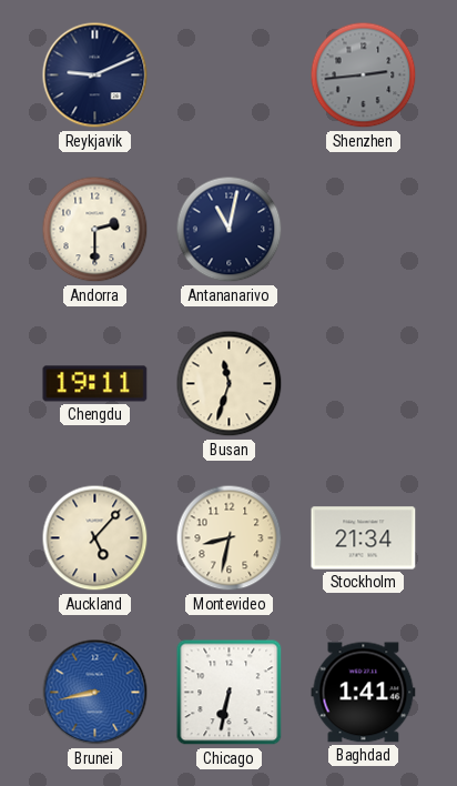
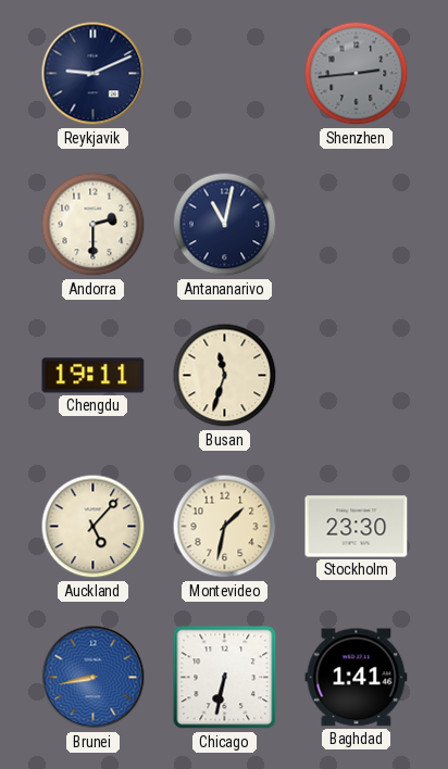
Montevideo: 8:32 -> 1:32
Stockholm: 21:34 -> 23:30
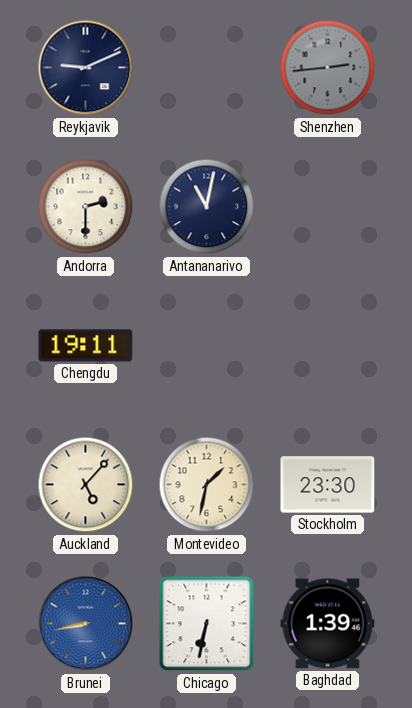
Busan: 11:33 -> none
Baghdad: 1:41 -> 1:39
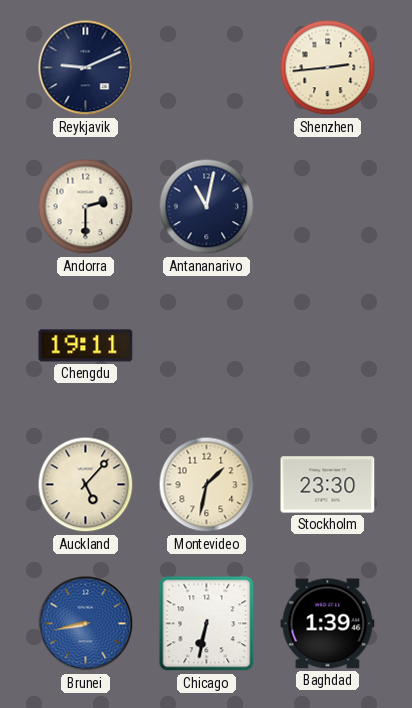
Shenzhen dial: grey -> cream
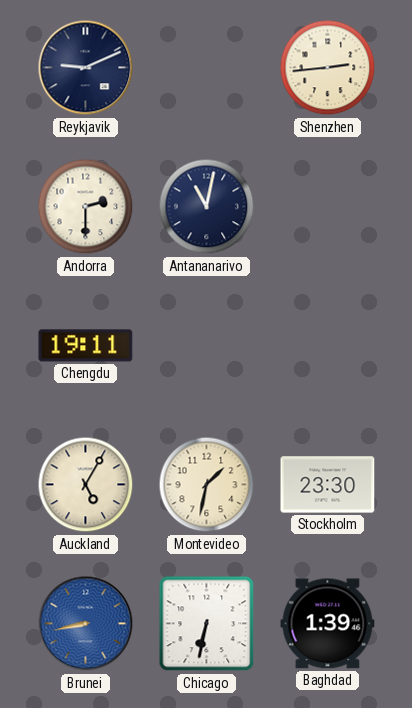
Auckland: 5:07 -> 5:05
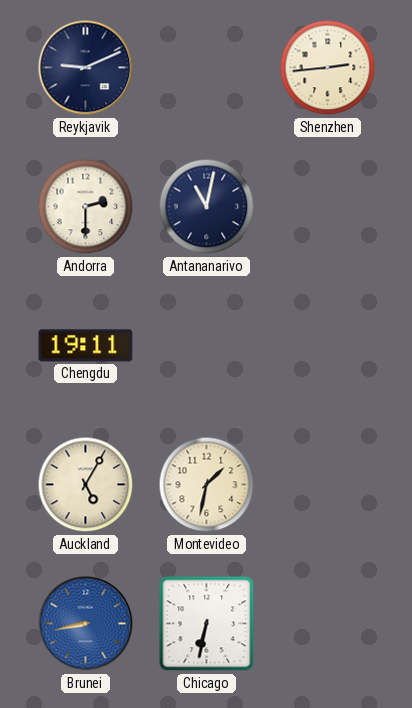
Stockholm: 23:30 -> none
Baghdad: 1:39 -> none
